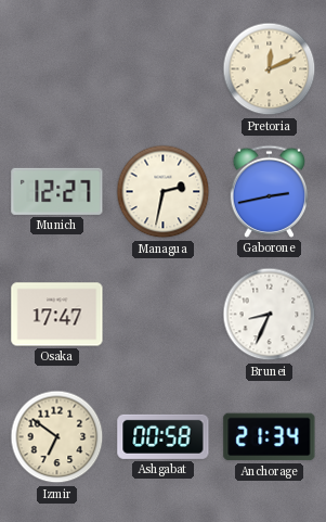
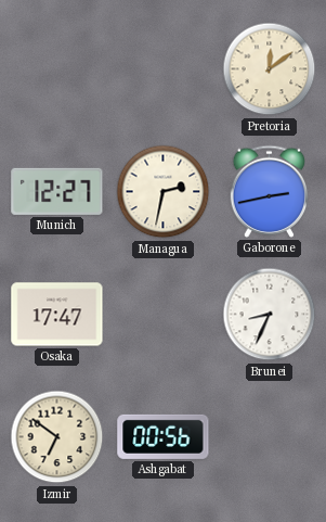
Pretoria: 12:11 -> 12:09
Ashgabat: 00:58 -> 00:56
Anchorage: 21:34 -> none
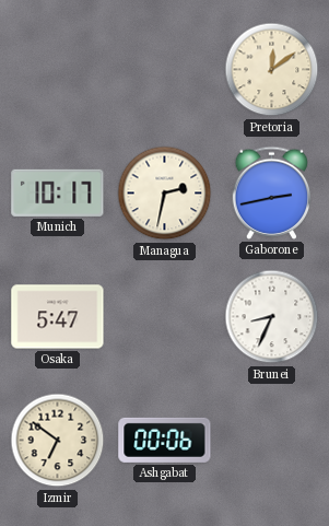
Munich: 12:27 -> 10:17
Osaka: 17:47 -> 5:47
Ashgabat: 00:56 -> 00:06
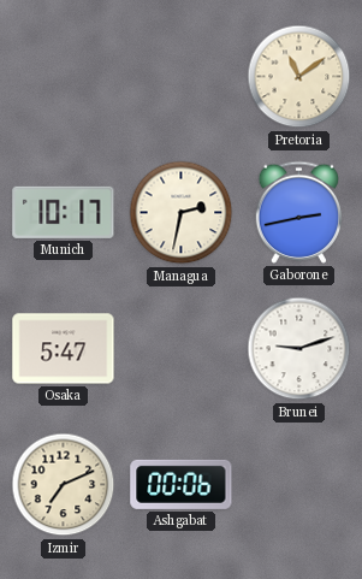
Pretoria: 12:09 -> 11:09
Brunei: 8:34 -> 9:12
Izmir: 6:51 -> 7:11
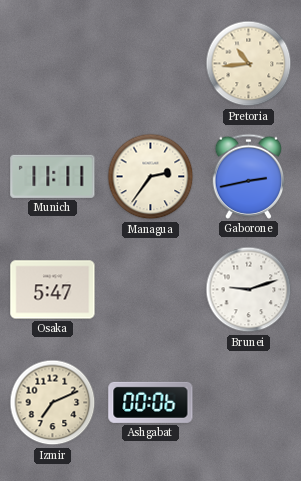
Pretoria: 11:09 -> 10:44
Munich: 10:17 -> 11:11
Managua: 2:32 -> 2:36
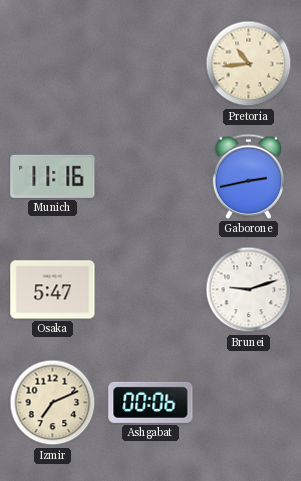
Munich: 11:11 -> 11:16
Managua: 2:36 -> none
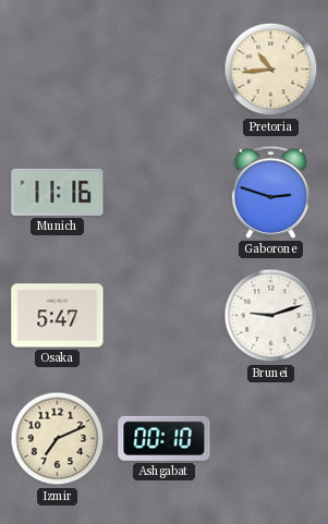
Gaborone: 2:43 -> 2:48
Ashgabat: 00:06 -> 00:10
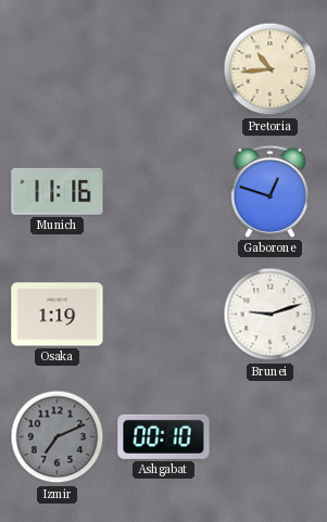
Gaborone: 2:48 -> 12:48
Osaka: 5:47 -> 1:19
Izmir dial: cream -> grey
